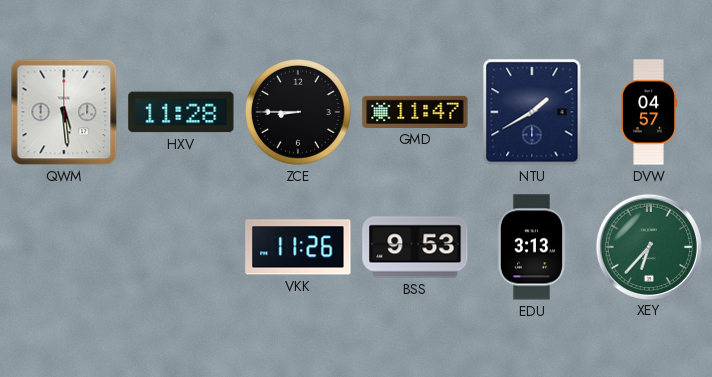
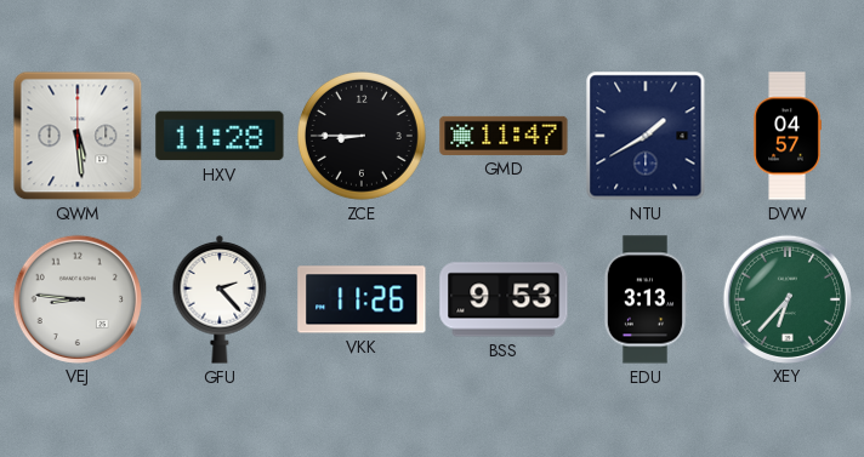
VEJ: none -> 8:46
GFU: none -> 2:23
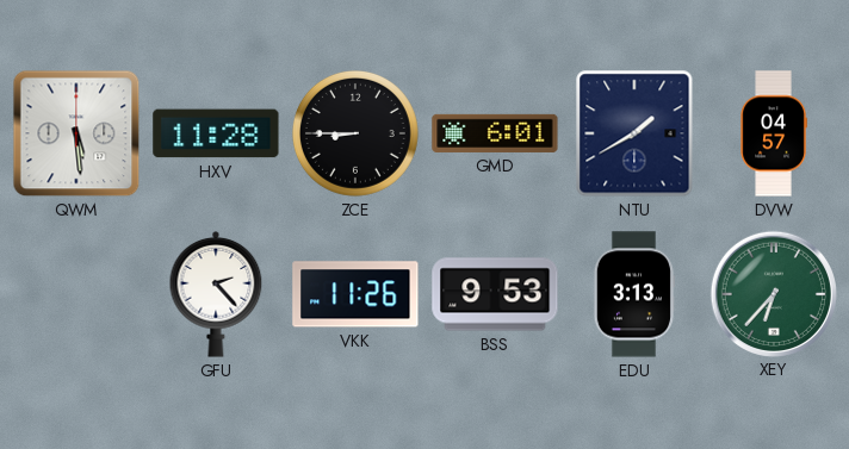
GMD: 11:47 -> 6:01
VEJ: 8:46 -> none
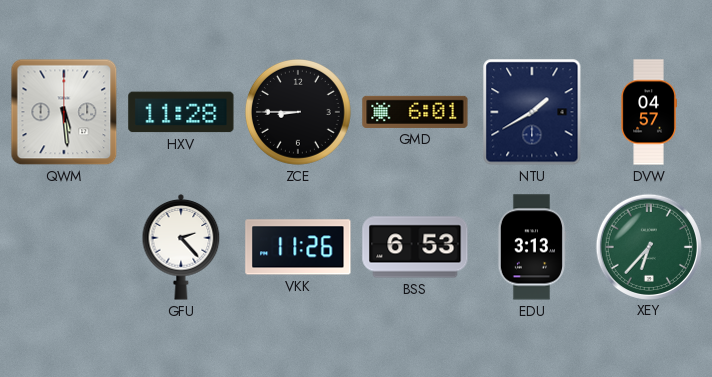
BSS: 9:53 -> 6:53
